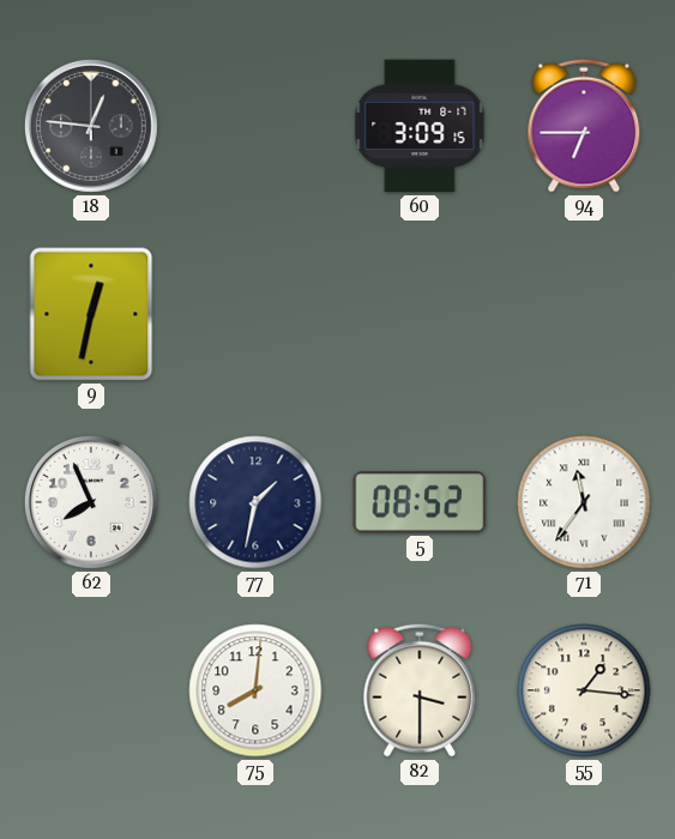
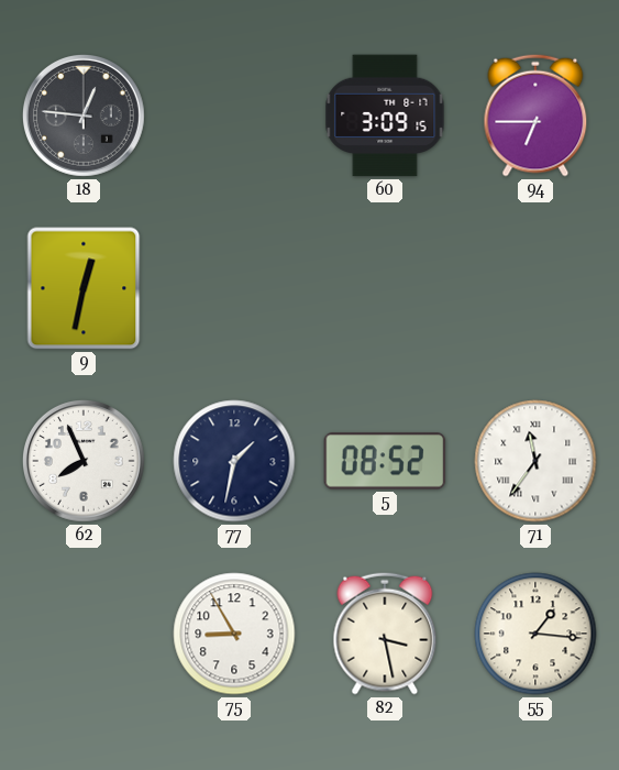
75: 8:01 -> 8:55
82: 3:30 -> 3:28
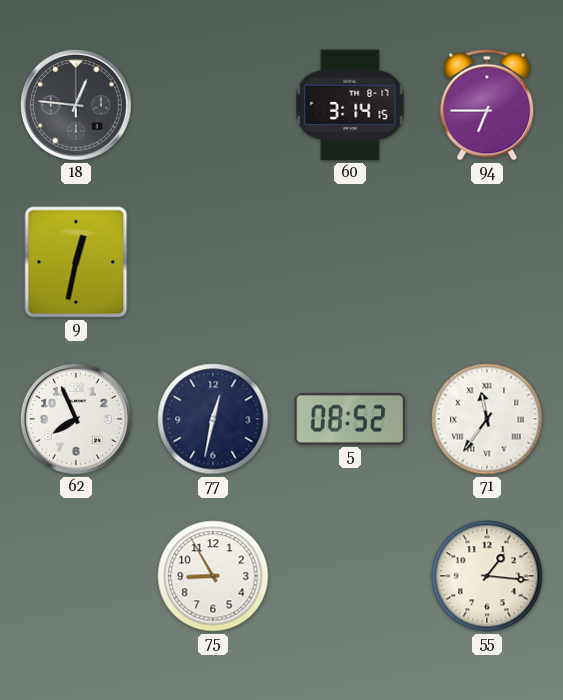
60: 3:09 -> 3:14
77: 1:32 -> 12:32
82: 3:28 -> none
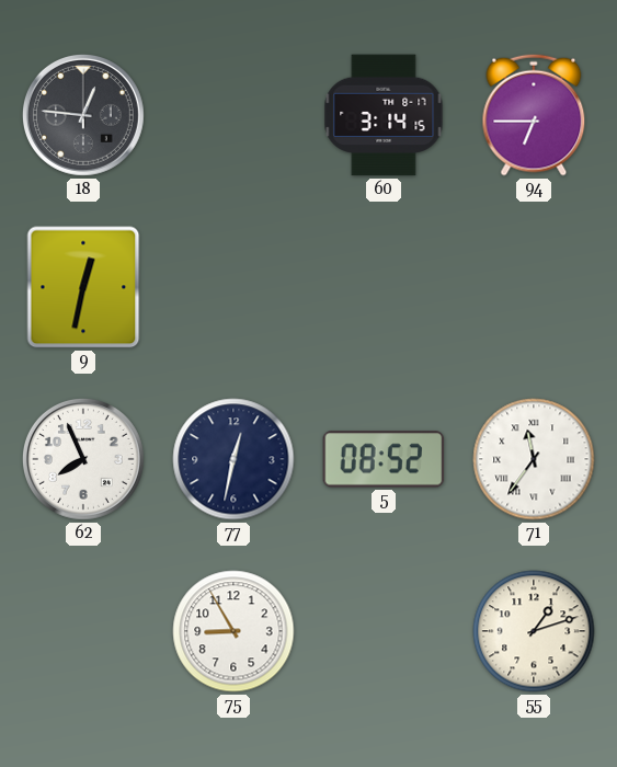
55: 1:16 -> 1:12
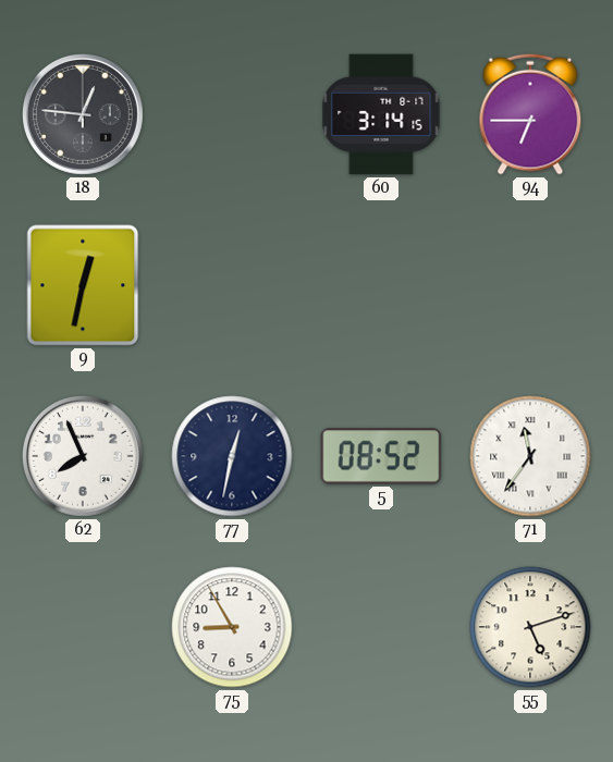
55: 1:12 -> 5:12
